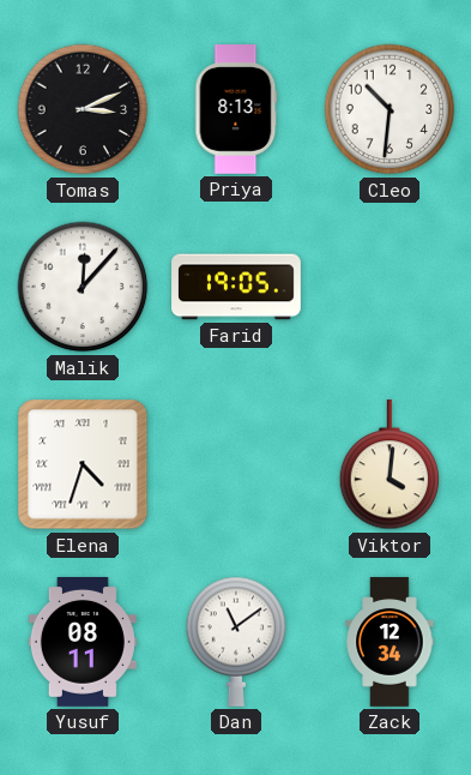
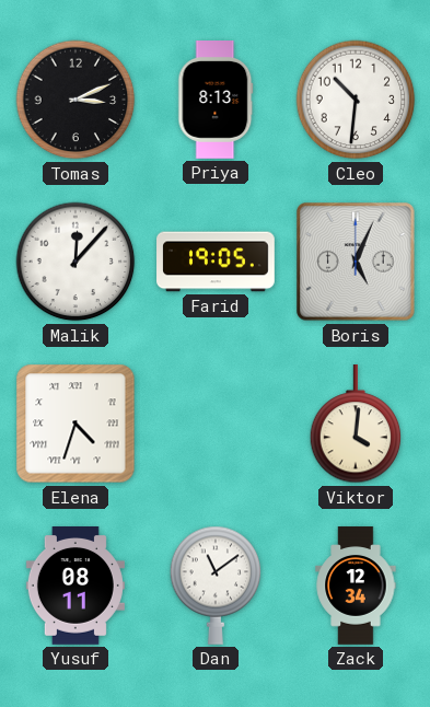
Boris: none -> 5:04
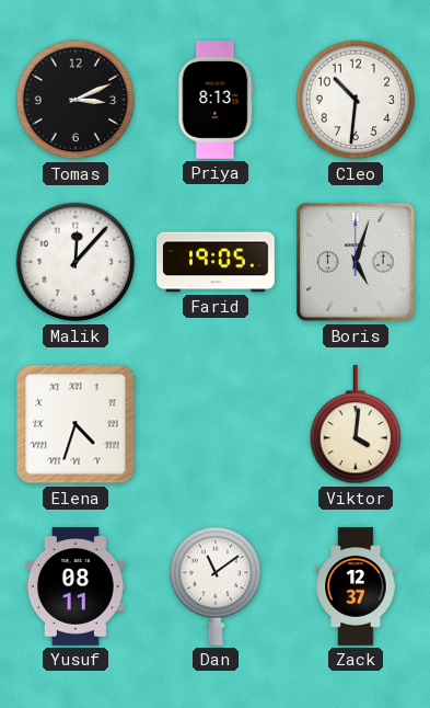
Boris: 5:04 -> 5:03
Zack: 12:34 -> 12:37
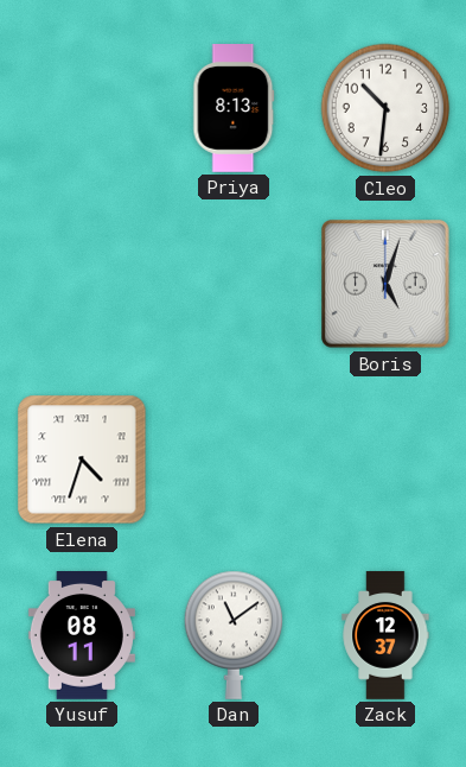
Tomas: 3:11 -> none
Malik: 12:07 -> none
Farid: 19:05 -> none
Viktor: 4:01 -> none
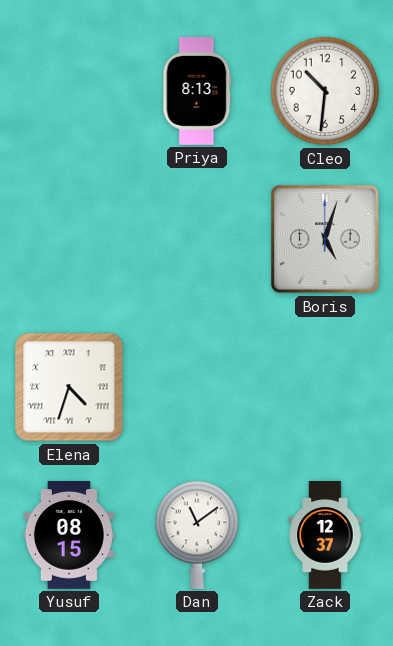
Yusuf: 08:11 -> 08:15
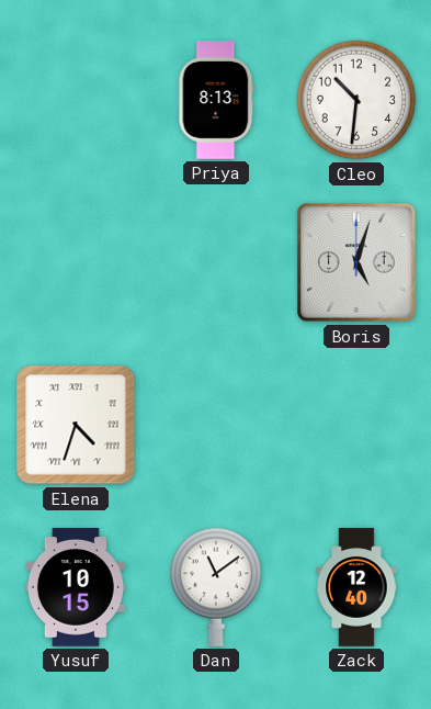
Yusuf: 08:15 -> 10:15
Zack: 12:37 -> 12:40
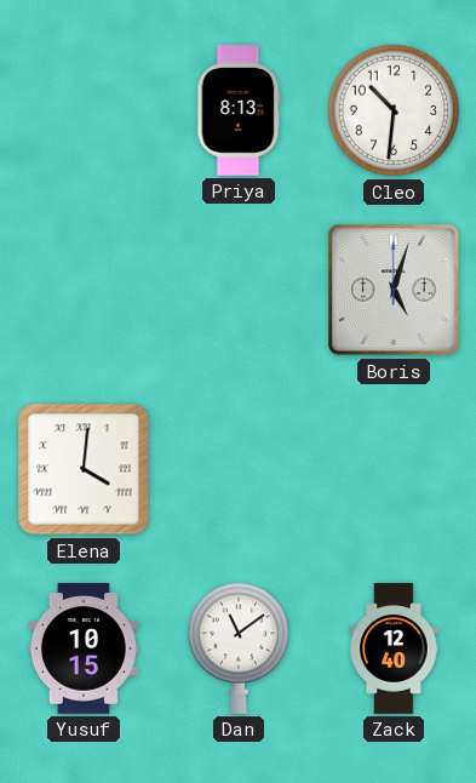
Elena: 4:33 -> 4:01
